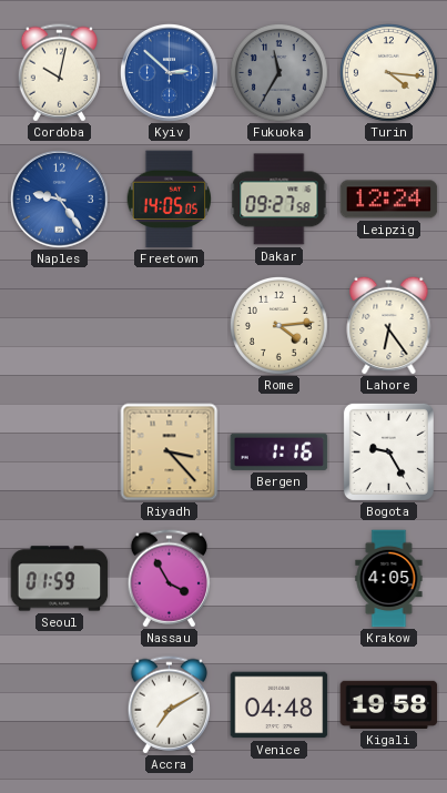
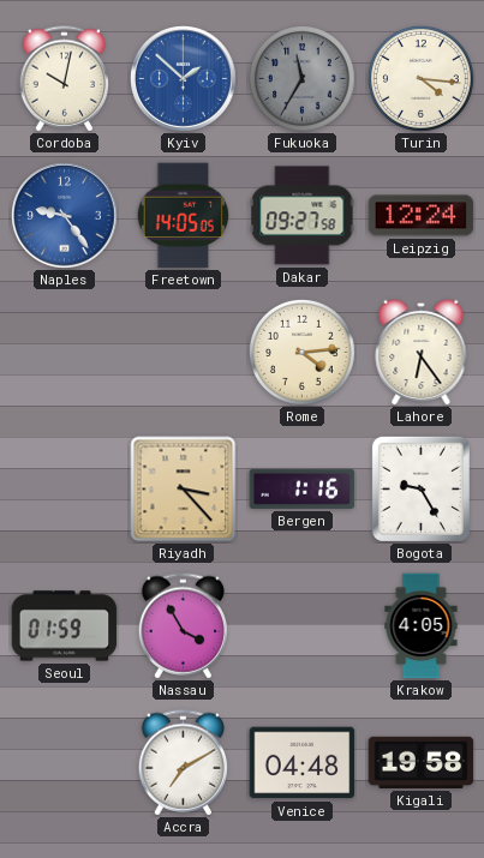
Kyiv: 2:52 -> 1:52
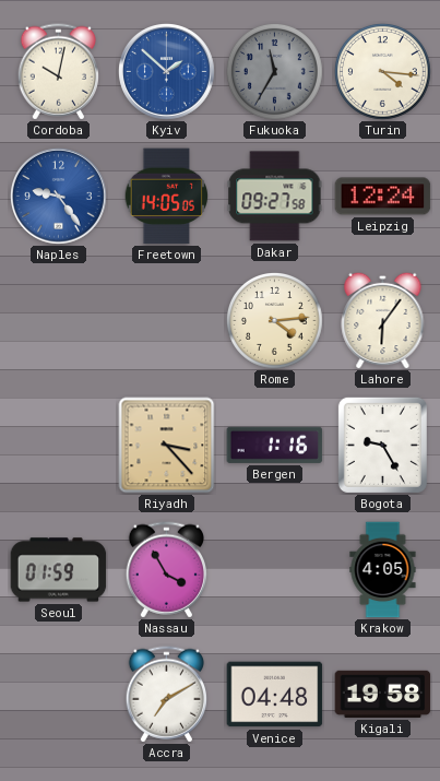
Lahore: 6:24 -> 6:06
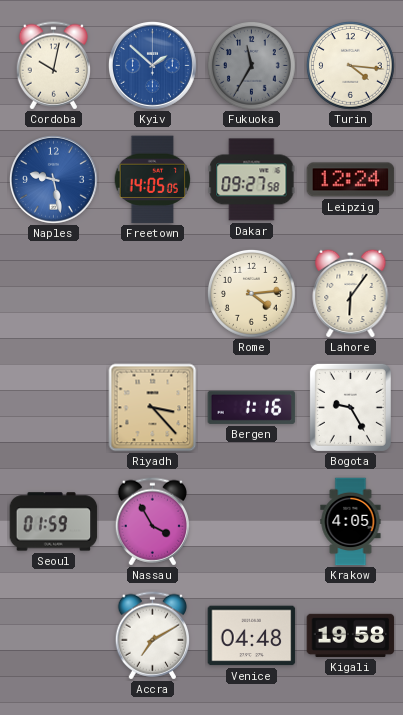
Naples: 9:24 -> 9:28
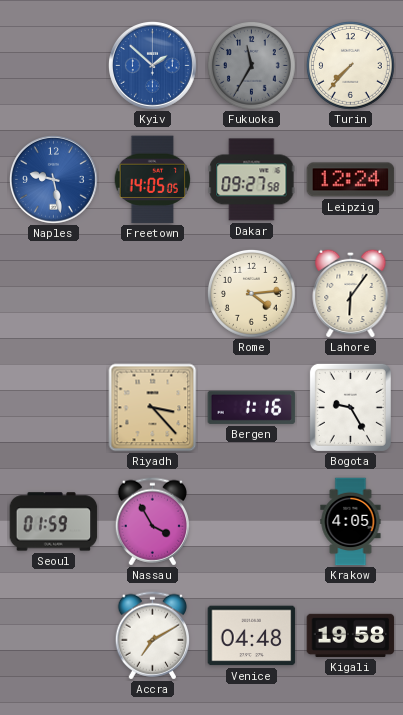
Cordoba: 10:02 -> none
Turin: 4:16 -> 7:37
